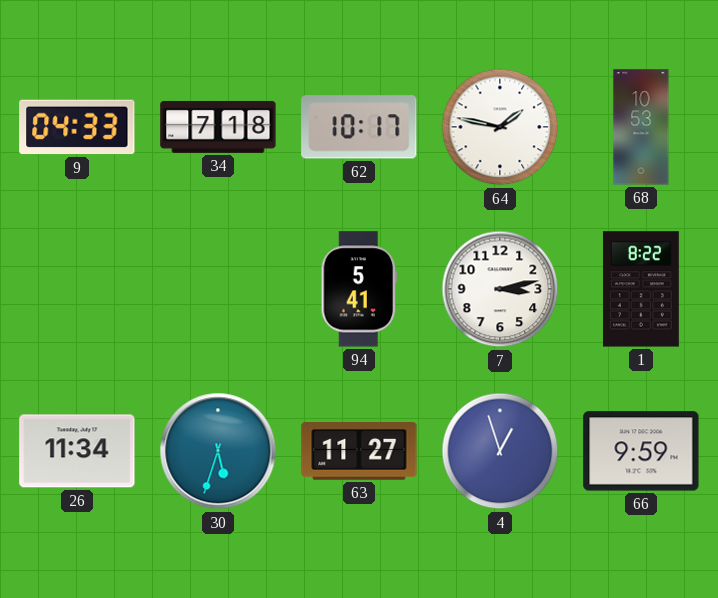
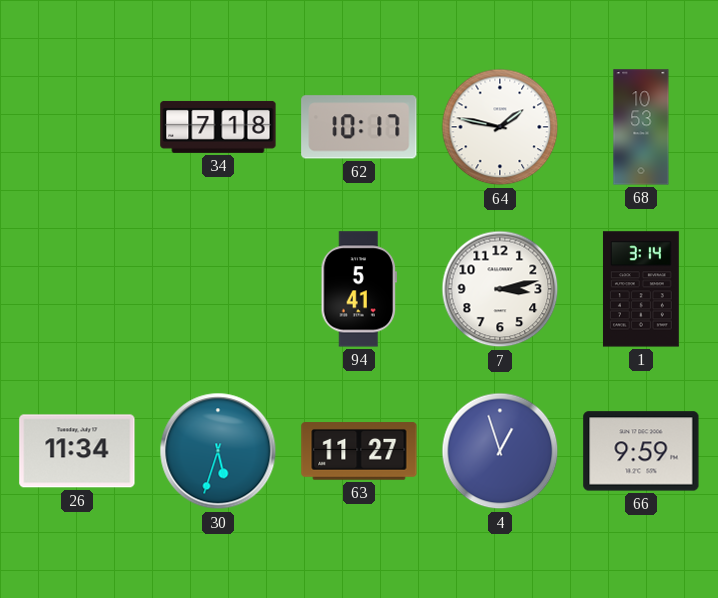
9: 04:33 -> none
1: 8:22 -> 3:14
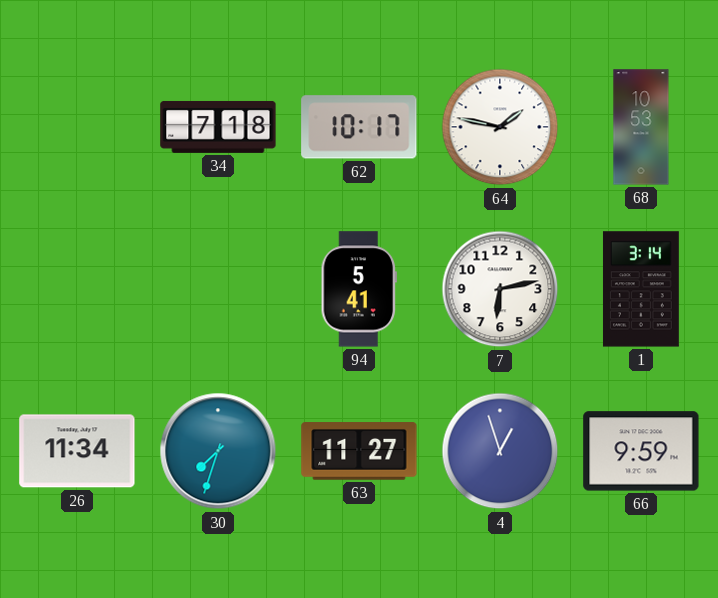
7: 3:13 -> 6:13
30: 5:33 -> 7:33
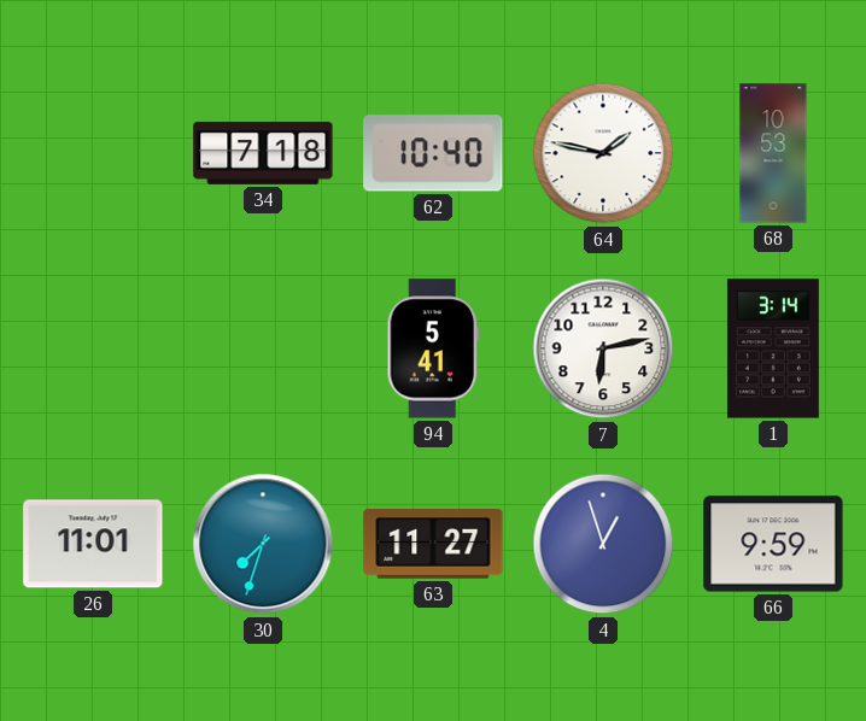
62: 10:17 -> 10:40
26: 11:34 -> 11:01
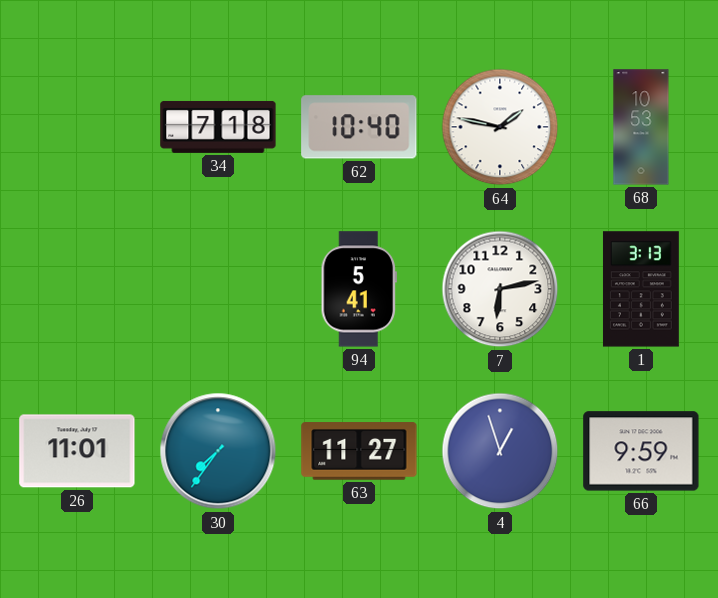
1: 3:14 -> 3:13
30: 7:33 -> 7:36
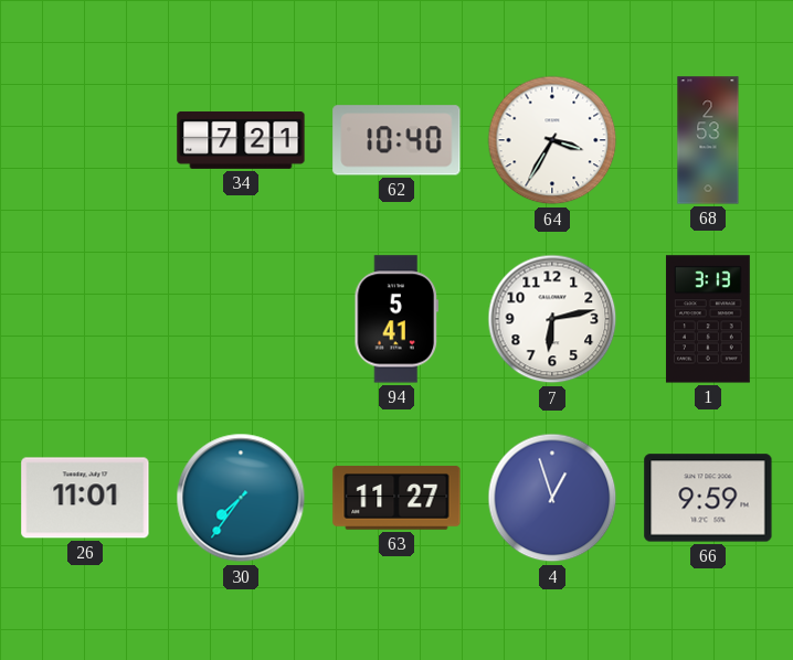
34: 7:18 -> 7:21
64: 1:47 -> 3:35
68: 10:53 -> 2:53
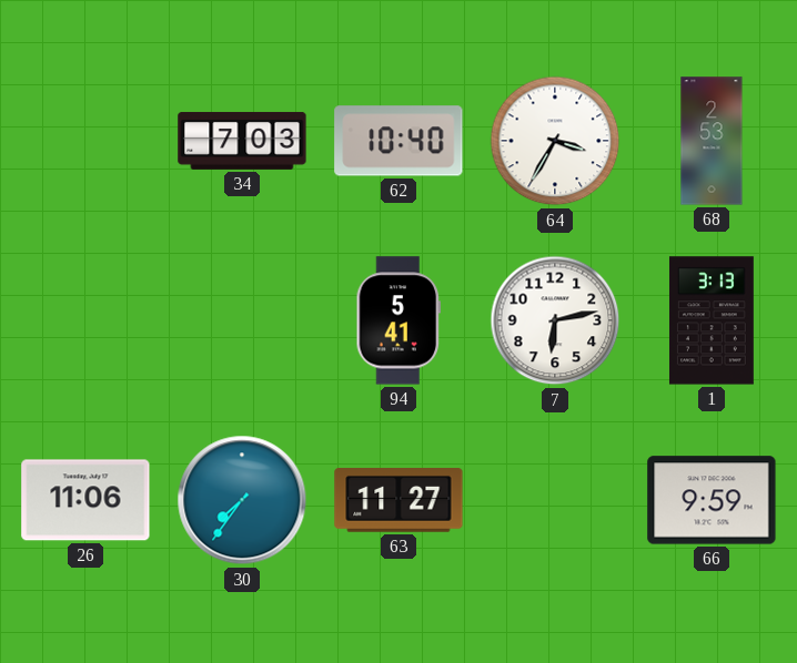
34: 7:21 -> 7:03
26: 11:01 -> 11:06
4: 12:57 -> none
